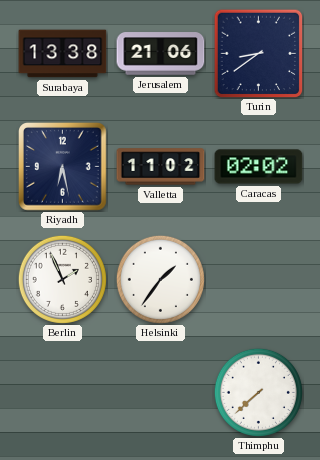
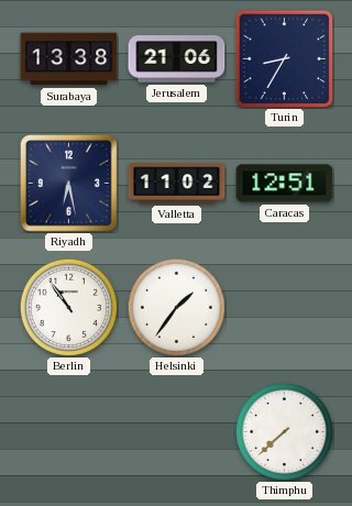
Turin: 8:39 -> 8:35
Caracas: 02:02 -> 12:51
Berlin: 1:56 -> 10:54
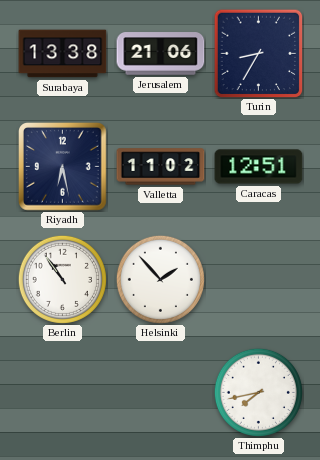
Helsinki: 1:36 -> 1:53
Thimphu: 7:38 -> 7:43
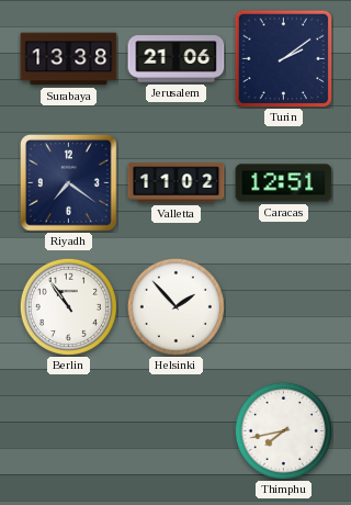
Turin: 8:35 -> 2:09
Riyadh: 6:28 -> 7:21
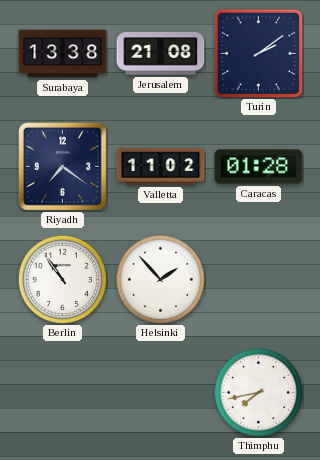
Jerusalem: 21:06 -> 21:08
Caracas: 12:51 -> 01:28
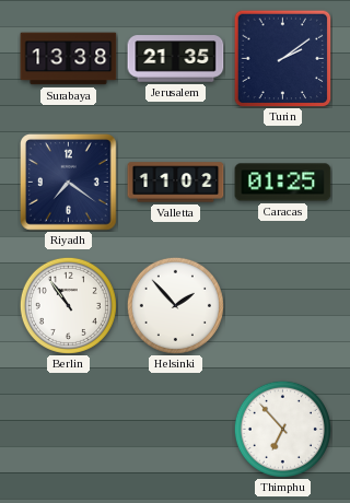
Jerusalem: 21:08 -> 21:35
Caracas: 01:28 -> 01:25
Thimphu: 7:43 -> 6:53
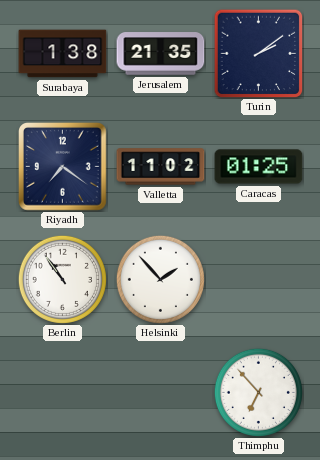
Surabaya: 13:38 -> 1:38
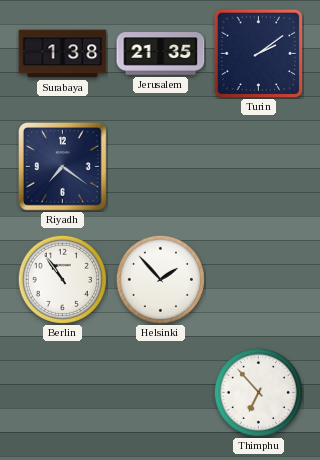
Valletta: 11:02 -> none
Caracas: 01:25 -> none
